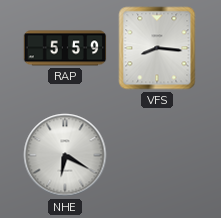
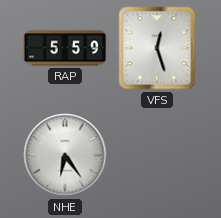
VFS: 8:16 -> 12:27
NHE: 6:20 -> 6:24
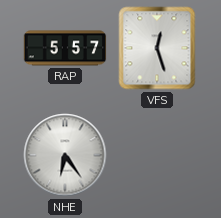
RAP: 5:59 -> 5:57
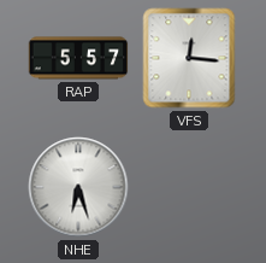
VFS: 12:27 -> 12:16
NHE: 6:24 -> 6:27
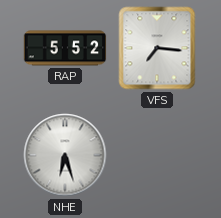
RAP: 5:57 -> 5:52
VFS: 12:16 -> 7:16
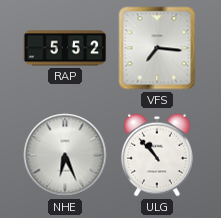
NHE: 6:27 -> 6:26
ULG: none -> 10:53
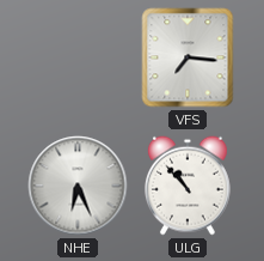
RAP: 5:52 -> none
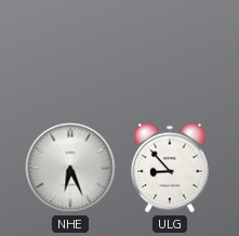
VFS: 7:16 -> none
ULG: 10:53 -> 8:53
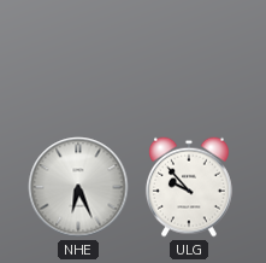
ULG: 8:53 -> 9:53
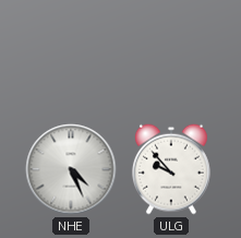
NHE: 6:26 -> 4:26
